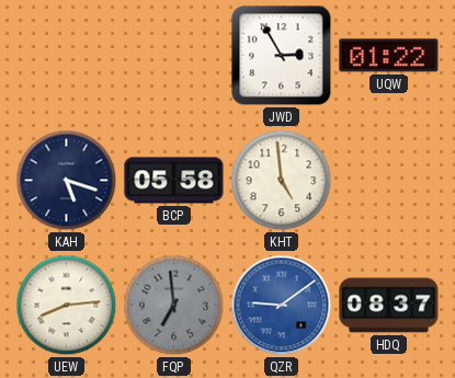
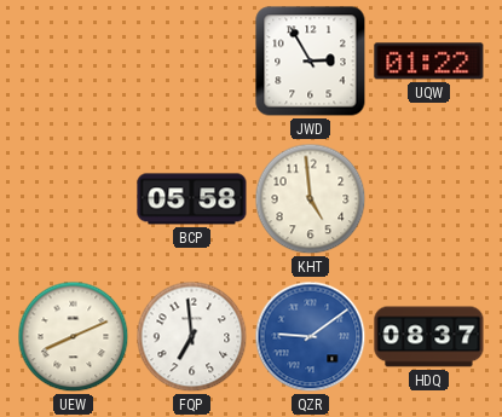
KAH: 5:18 -> none
UEW: 8:14 -> 8:11
FQP dial: grey -> white
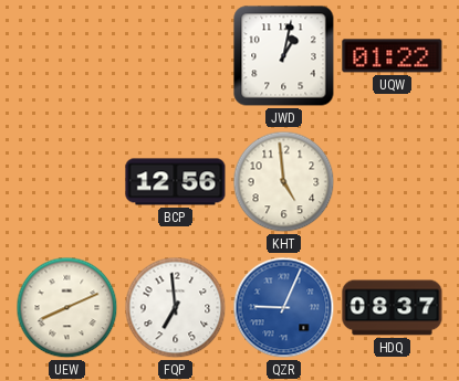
JWD: 2:55 -> 1:02
BCP: 05:58 -> 12:56
QZR: 9:09 -> 9:04
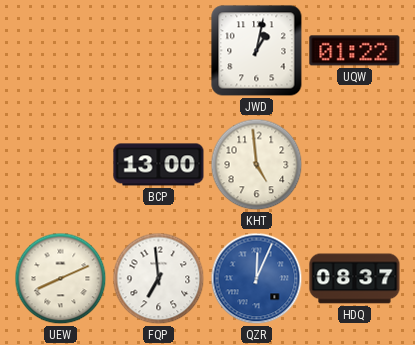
BCP: 12:56 -> 13:00
QZR: 9:04 -> 12:04
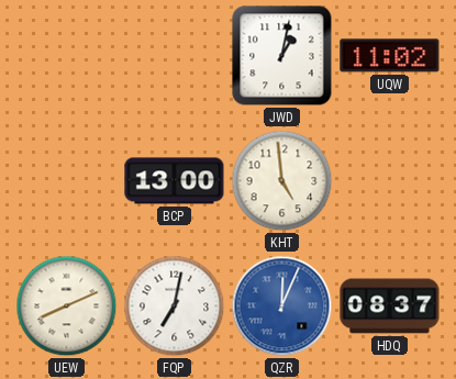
UQW: 01:22 -> 11:02
FQP: 6:59 -> 7:02
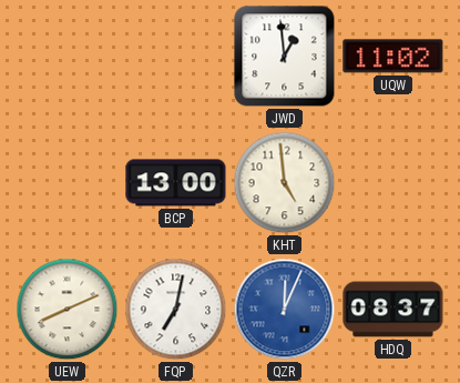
JWD: 1:02 -> 12:59
